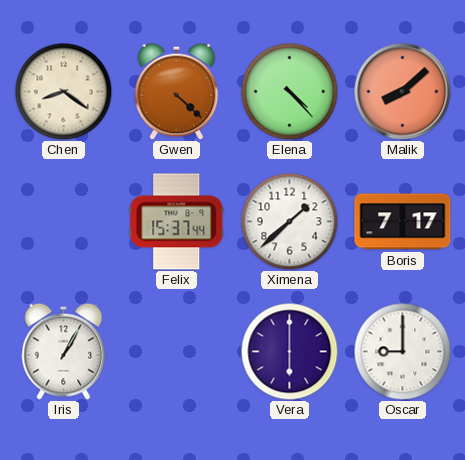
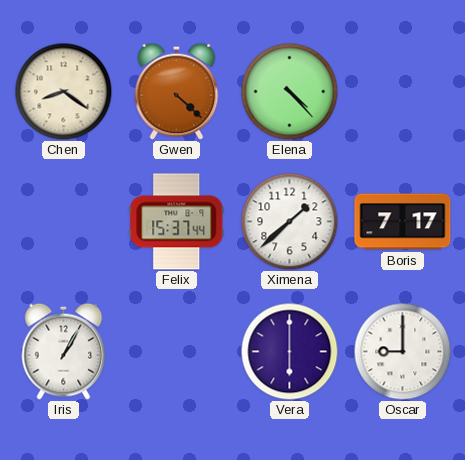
Malik: 8:08 -> none
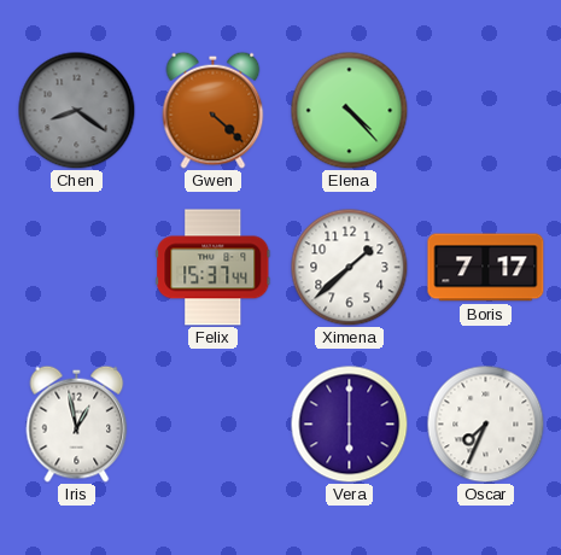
Chen dial: cream -> grey
Iris: 1:05 -> 12:58
Oscar: 9:00 -> 7:34
